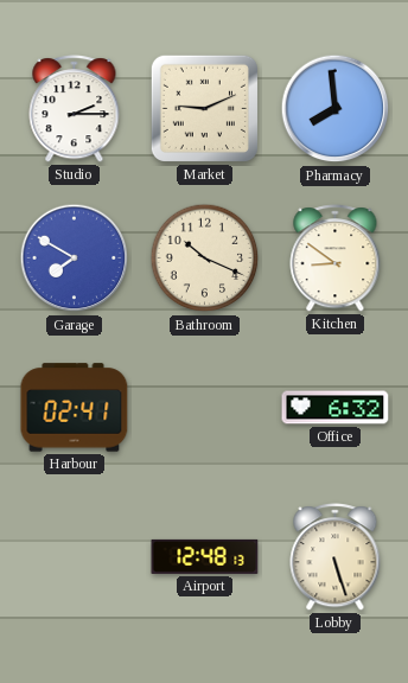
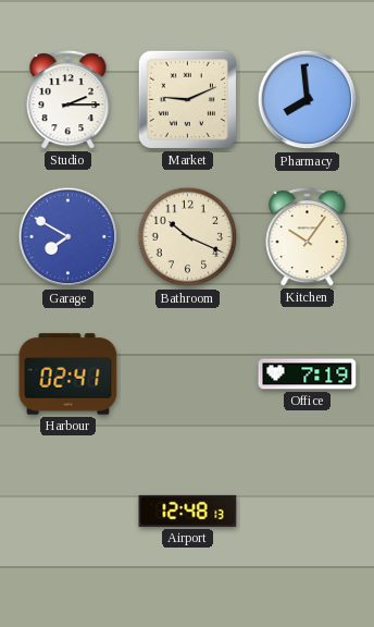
Kitchen: 8:51 -> 10:06
Office: 6:32 -> 7:19
Lobby: 5:27 -> none
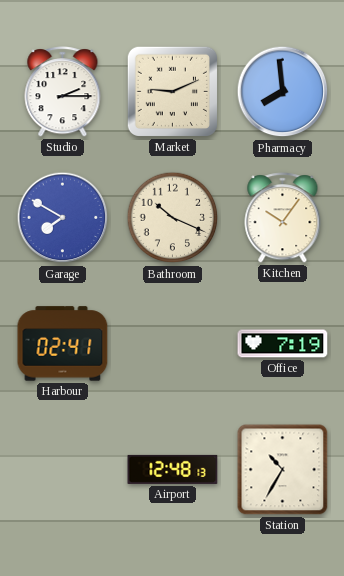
Station: none -> 10:35
